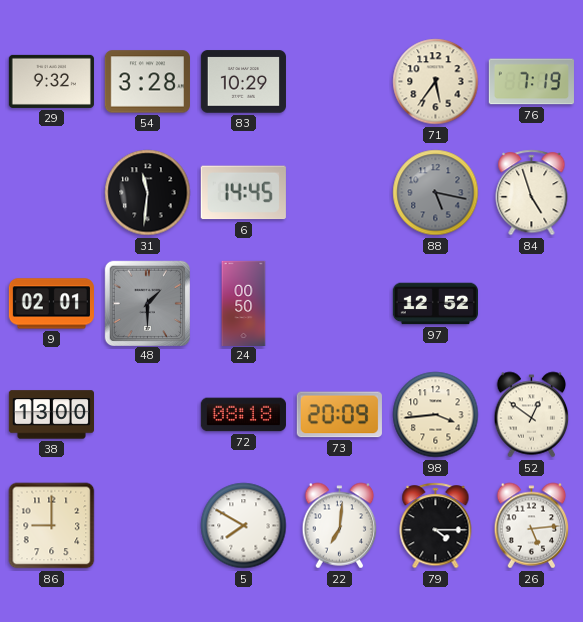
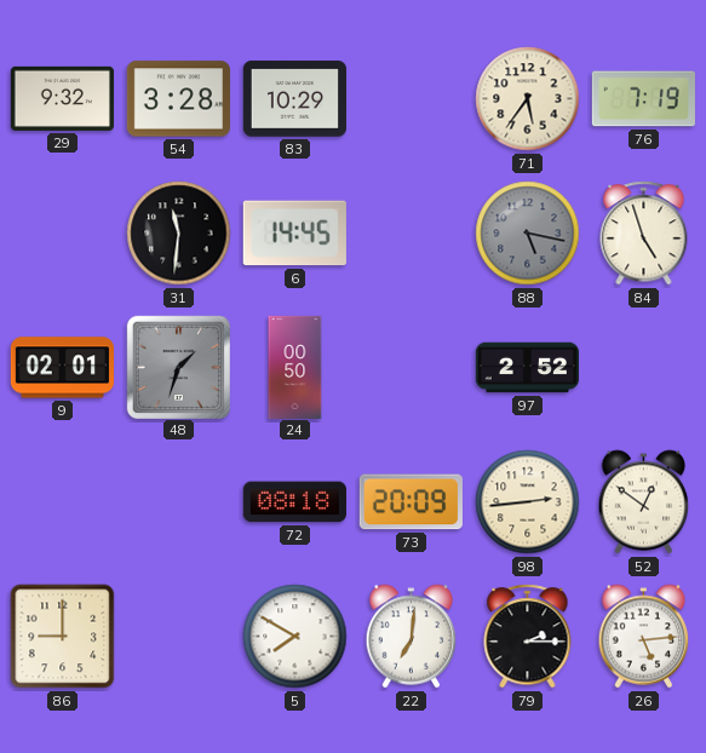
48: 1:30 -> 1:33
97: 12:52 -> 2:52
38: 13:00 -> none
98: 3:44 -> 2:44
79: 4:15 -> 2:15
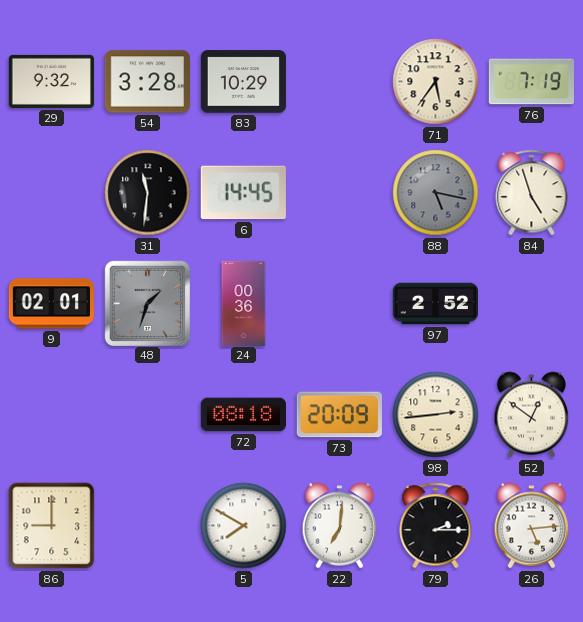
24: 00:50 -> 00:36
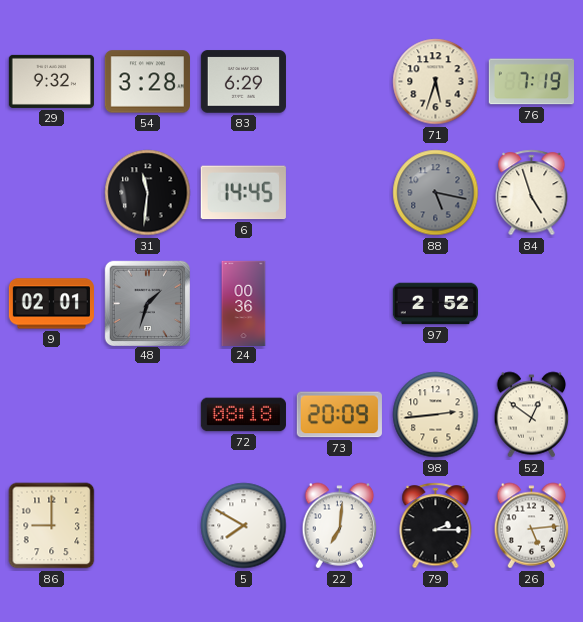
83: 10:29 -> 6:29
71: 5:36 -> 5:33
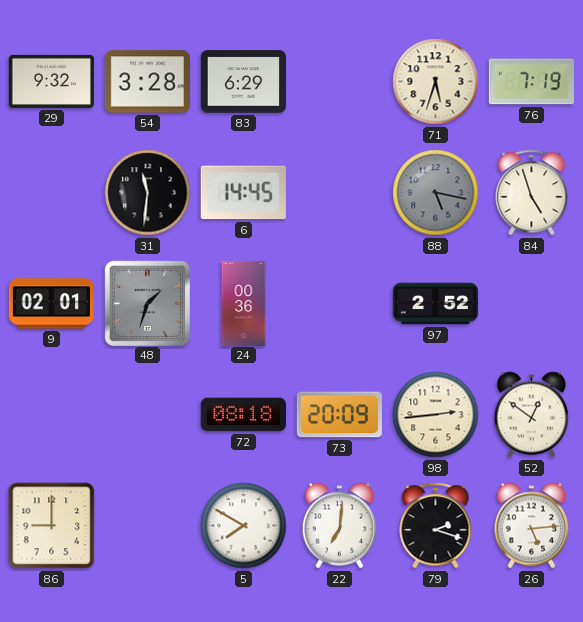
79: 2:15 -> 2:18
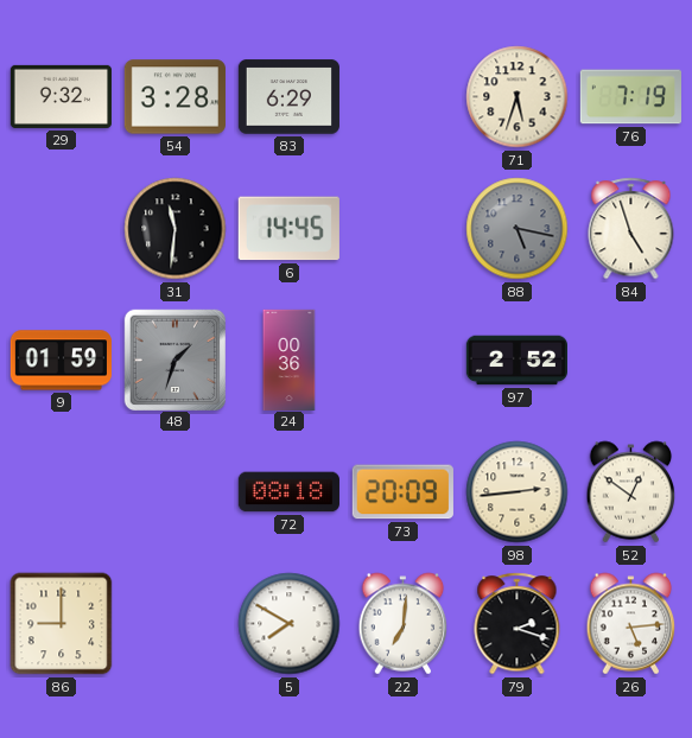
9: 02:01 -> 01:59
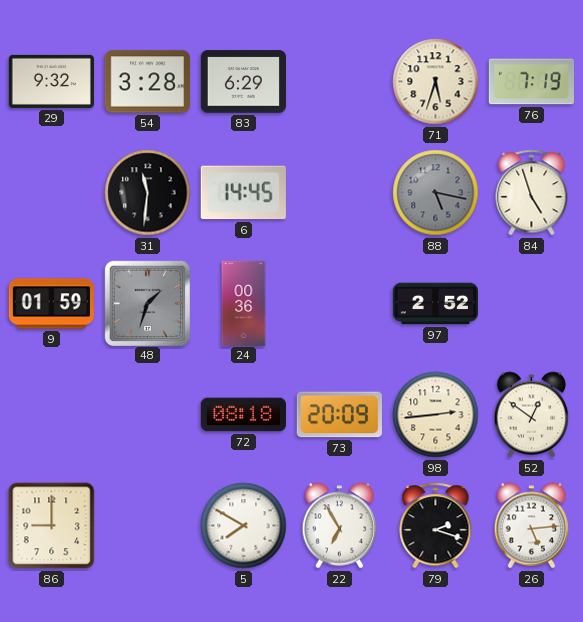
22: 7:01 -> 6:55
